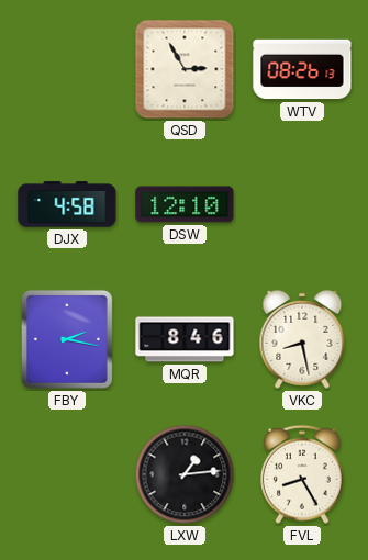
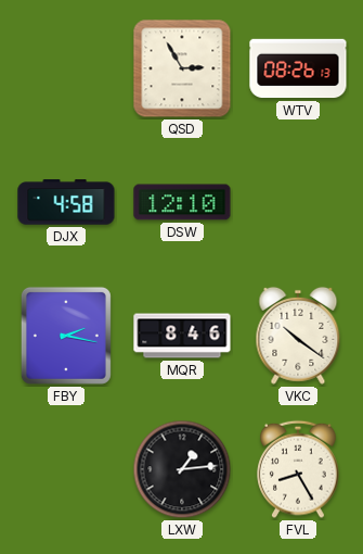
VKC: 8:28 -> 10:21
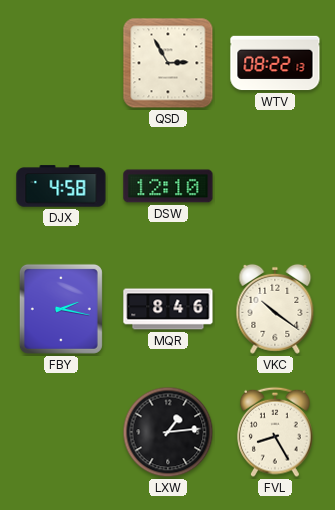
WTV: 08:26 -> 08:22
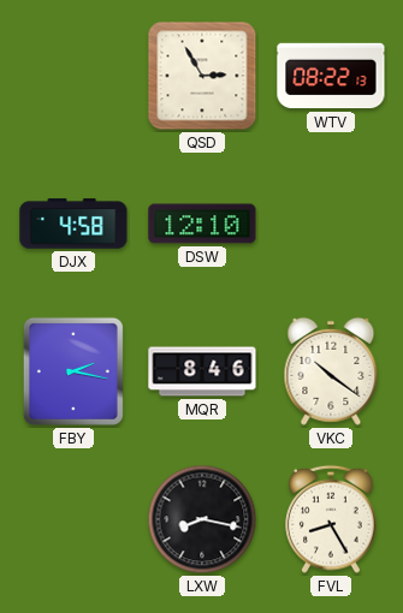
LXW: 1:14 -> 8:17
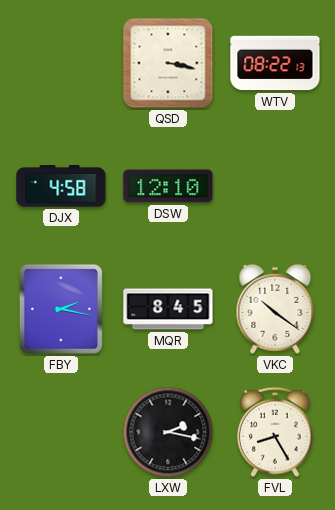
QSD: 2:55 -> 3:17
MQR: 8:46 -> 8:45
LXW: 8:17 -> 2:17
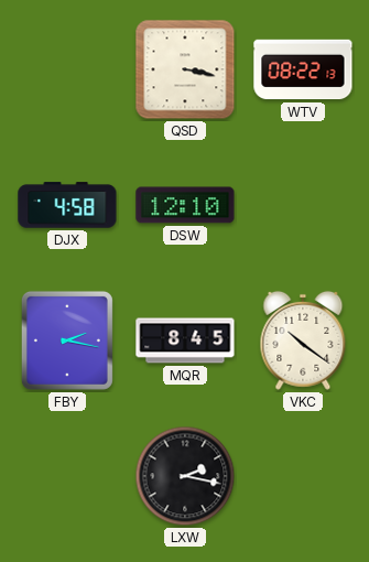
FVL: 8:25 -> none
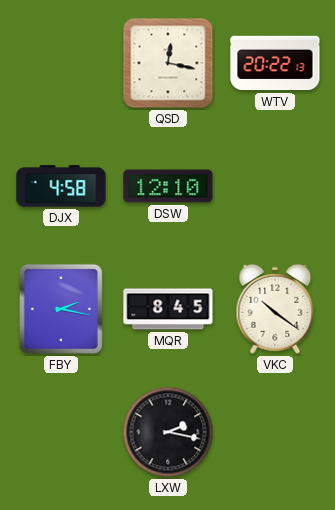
QSD: 3:17 -> 12:17
WTV: 08:22 -> 20:22
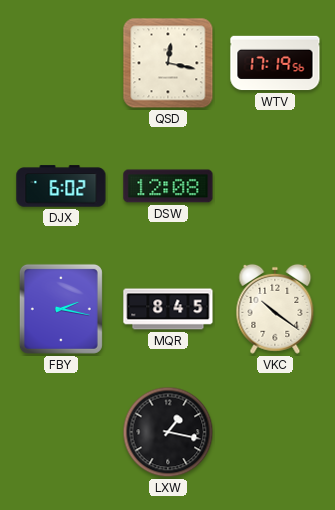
WTV: 20:22 -> 17:19
DJX: 4:58 -> 6:02
DSW: 12:10 -> 12:08
LXW: 2:17 -> 1:17
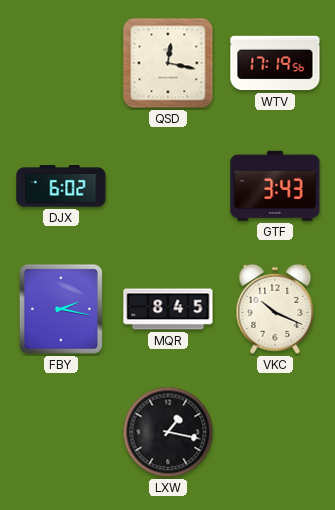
DSW: 12:08 -> none
GTF: none -> 3:43
VKC: 10:21 -> 10:19
